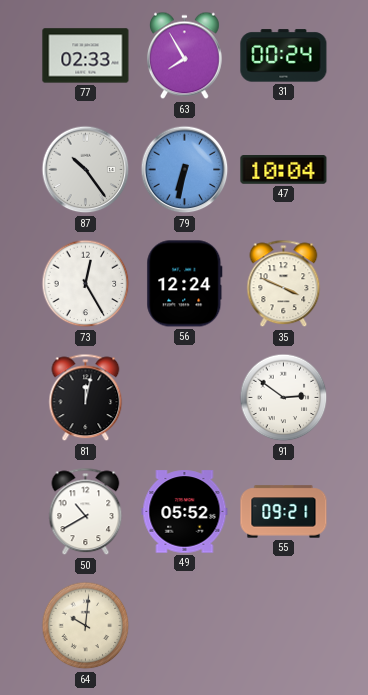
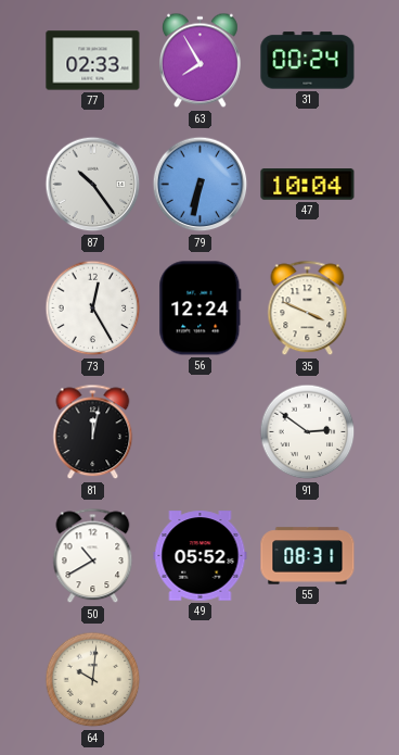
55: 09:21 -> 08:31
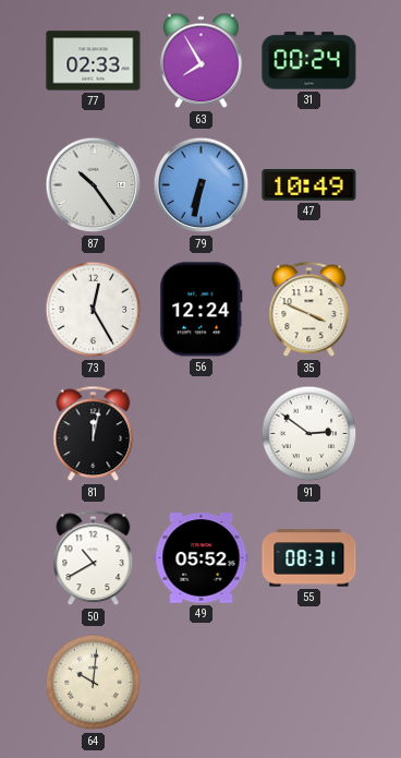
47: 10:04 -> 10:49
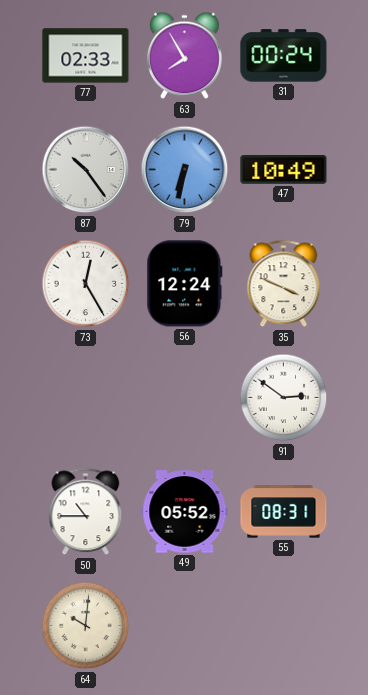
81: 12:02 -> none
50: 10:40 -> 10:45
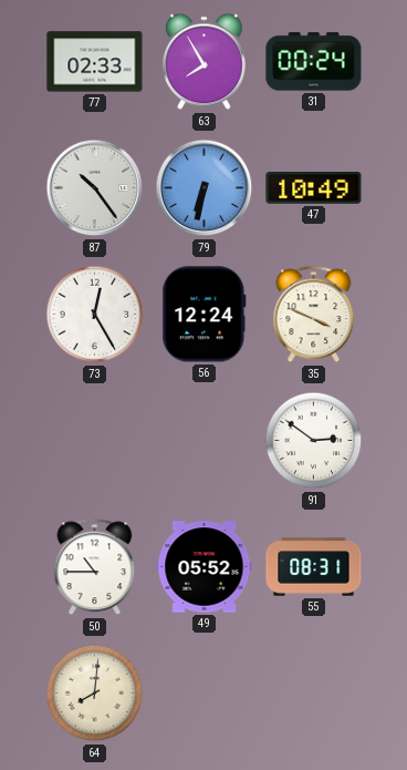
64: 10:01 -> 8:01
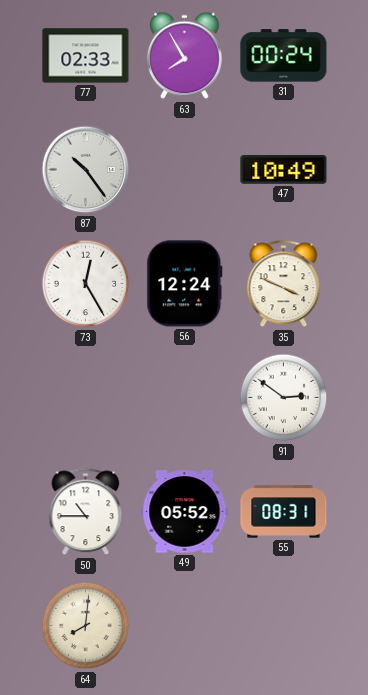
79: 6:32 -> none
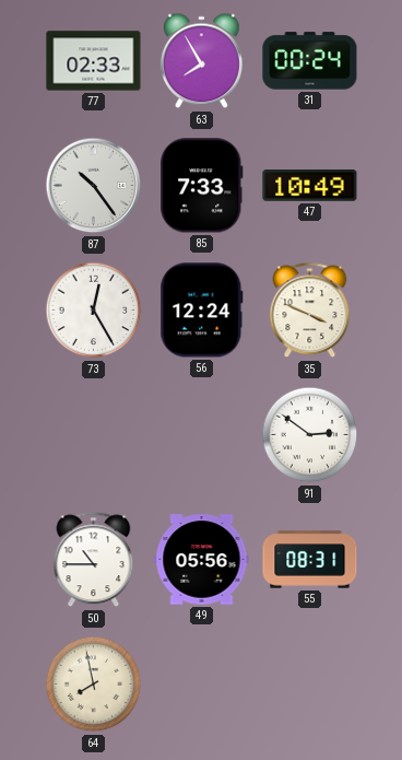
85: none -> 7:33
49: 05:52 -> 05:56
64: 8:01 -> 7:58
